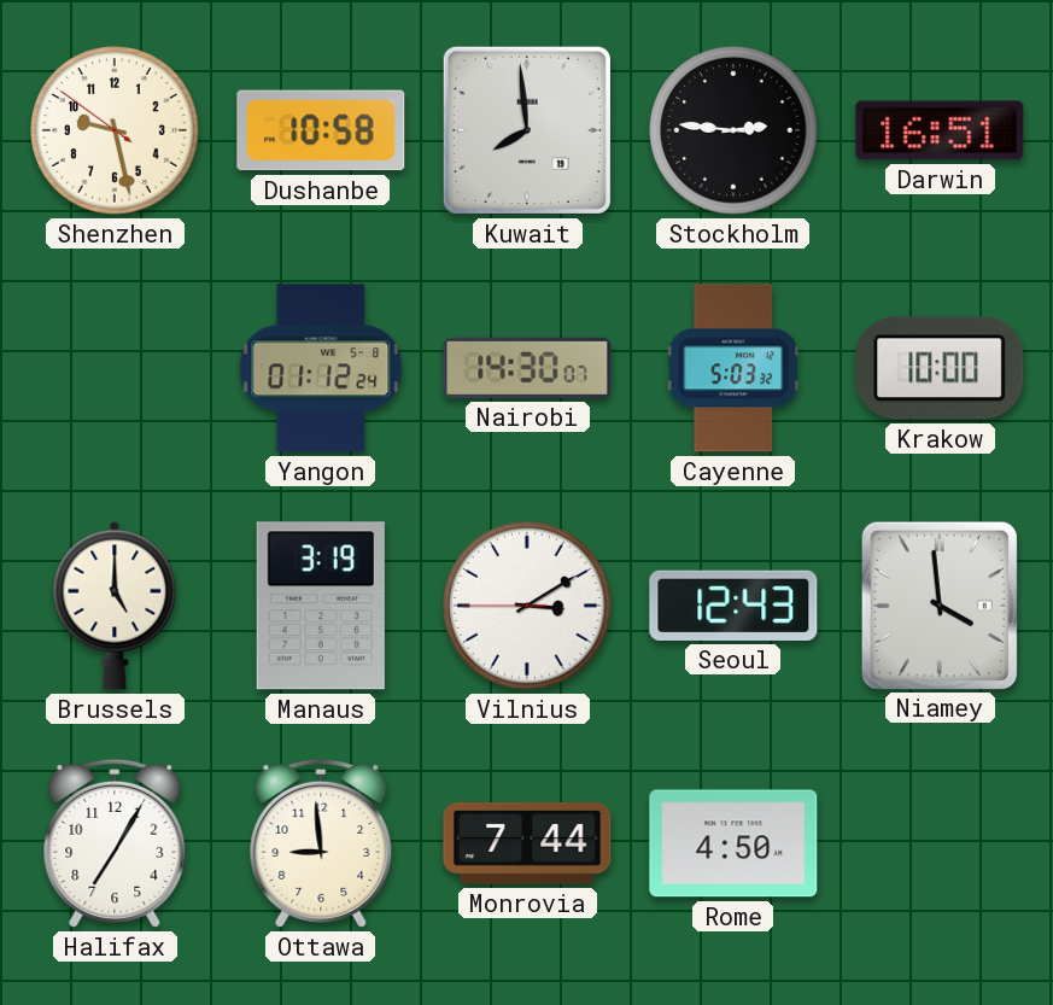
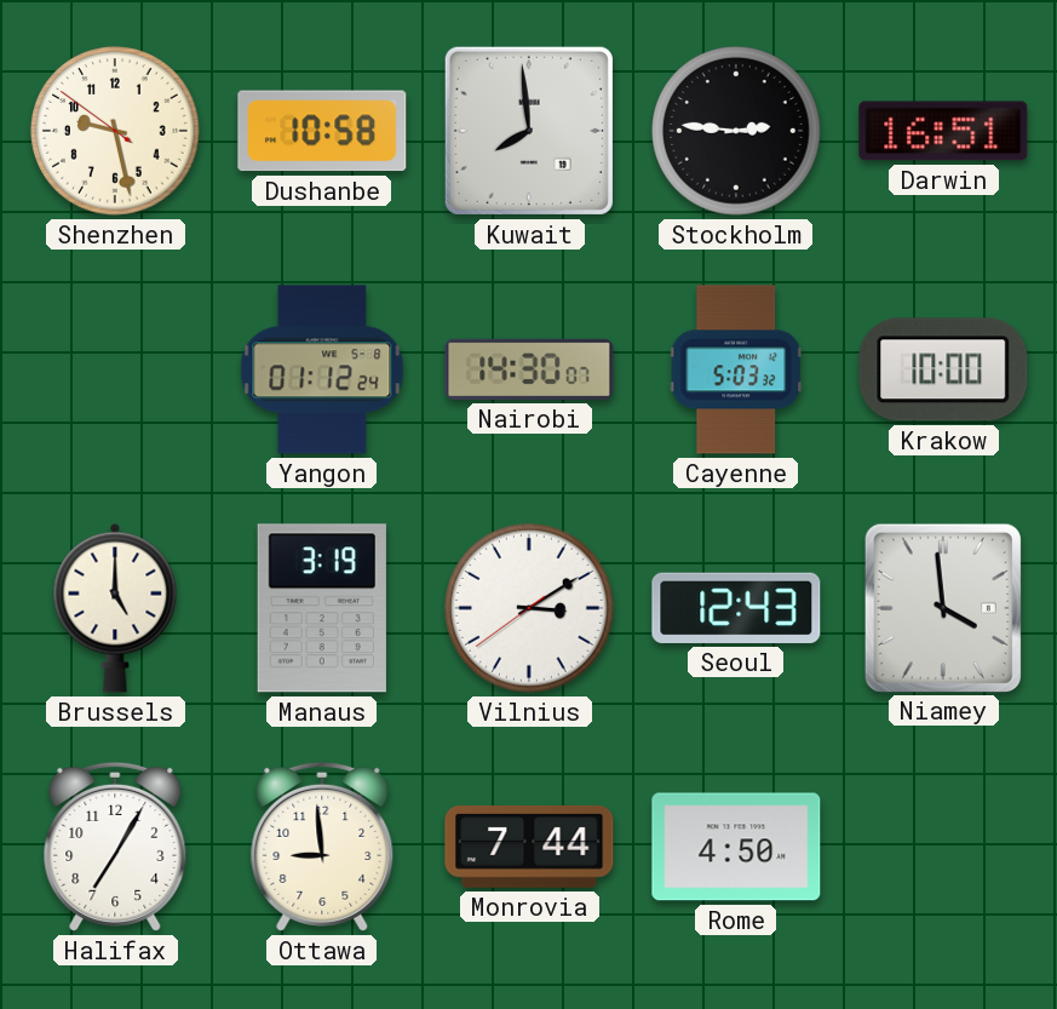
Vilnius: 3:09:45 -> 3:09:39
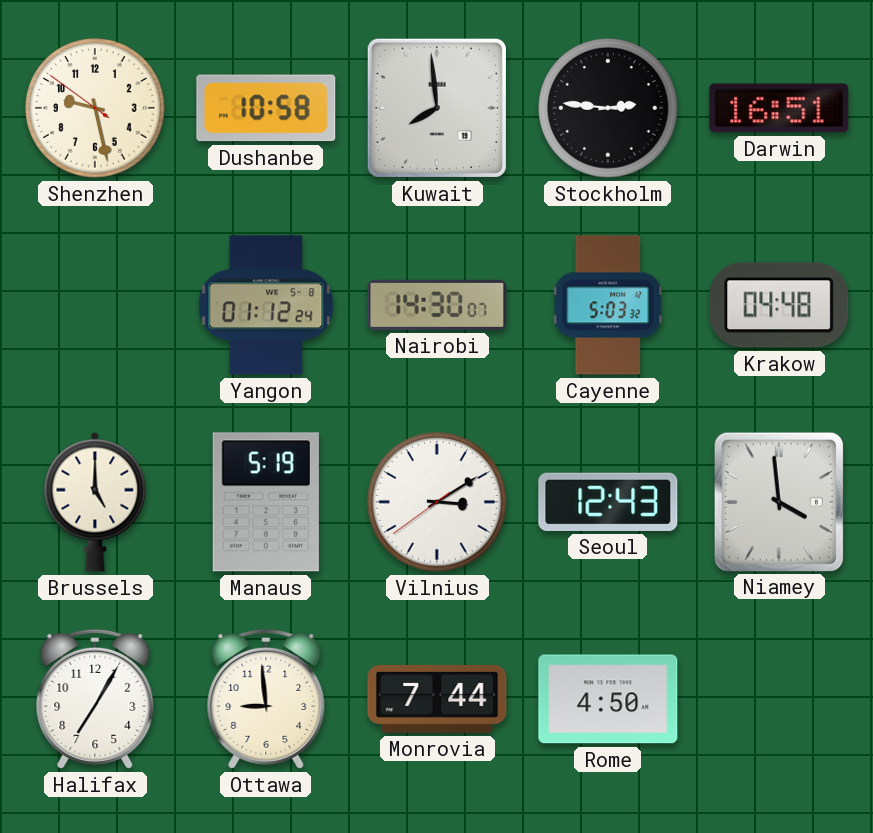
Krakow: 10:00 -> 04:48
Manaus: 3:19 -> 5:19
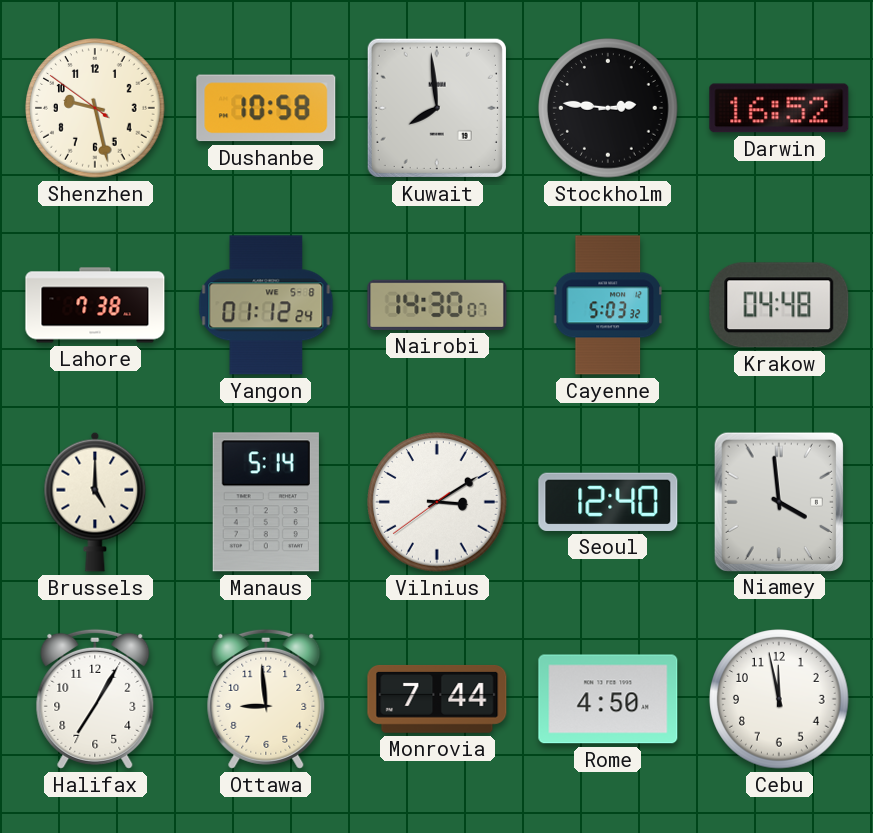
Darwin: 16:51 -> 16:52
Lahore: none -> 7:38
Manaus: 5:19 -> 5:14
Seoul: 12:43 -> 12:40
Cebu: none -> 11:58
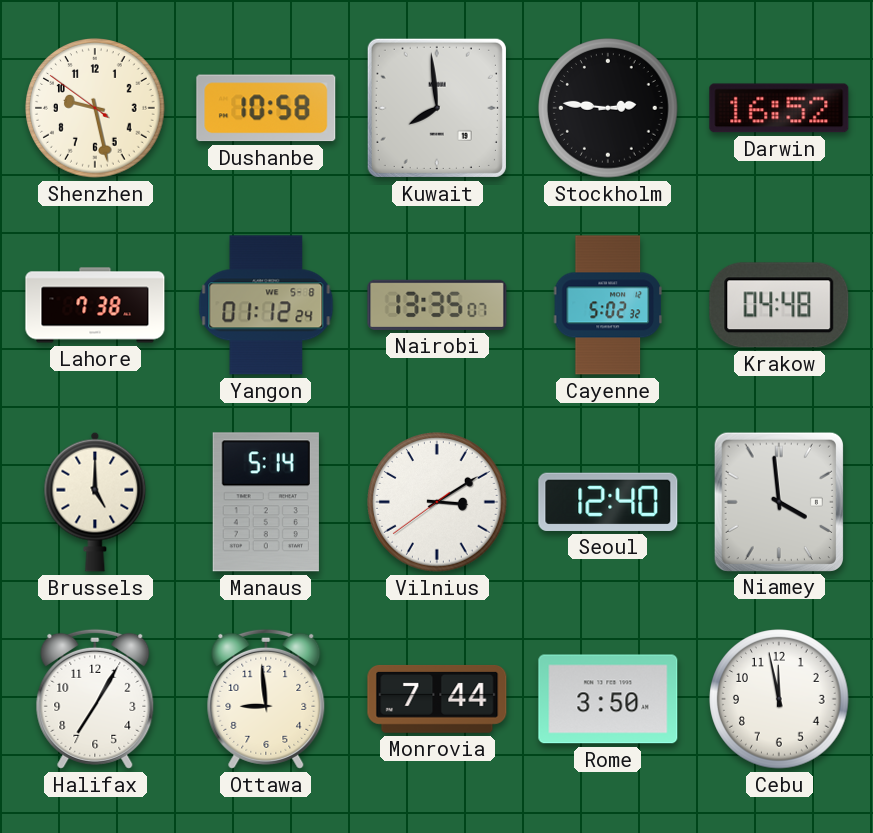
Nairobi: 14:30 -> 13:35
Cayenne: 5:03 -> 5:02
Rome: 4:50 -> 3:50
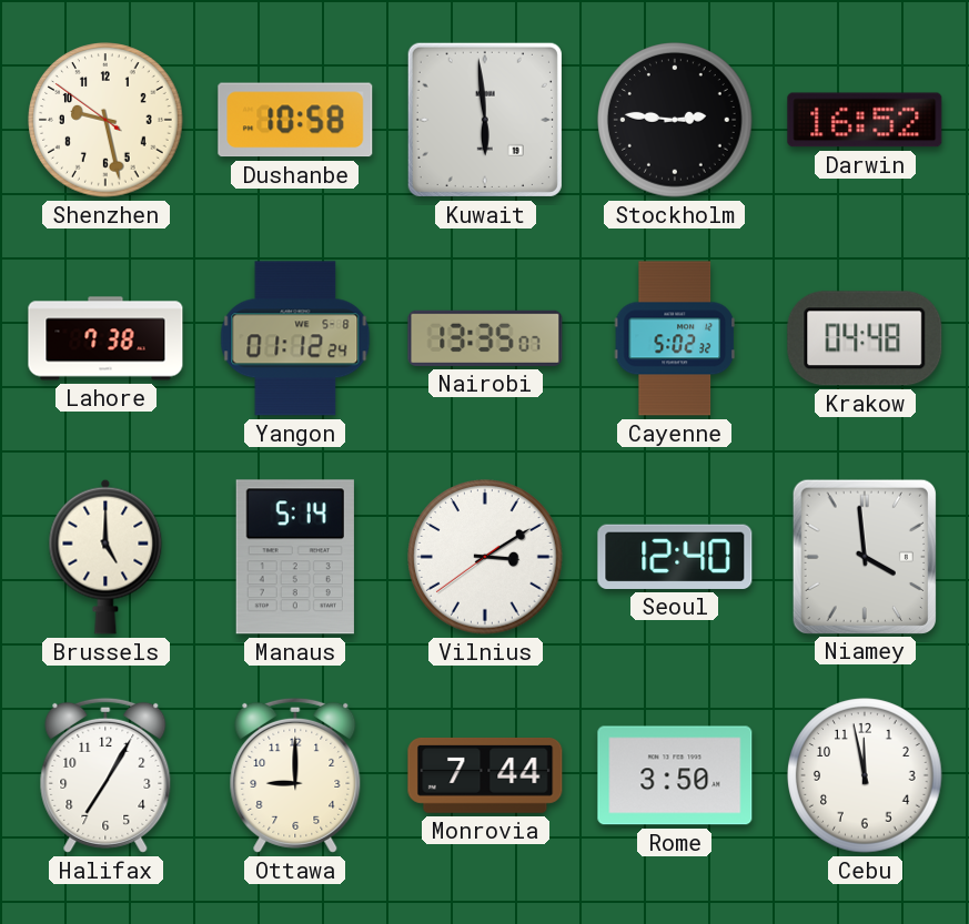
Kuwait: 7:59 -> 5:59
Ottawa: 8:59 -> 9:00
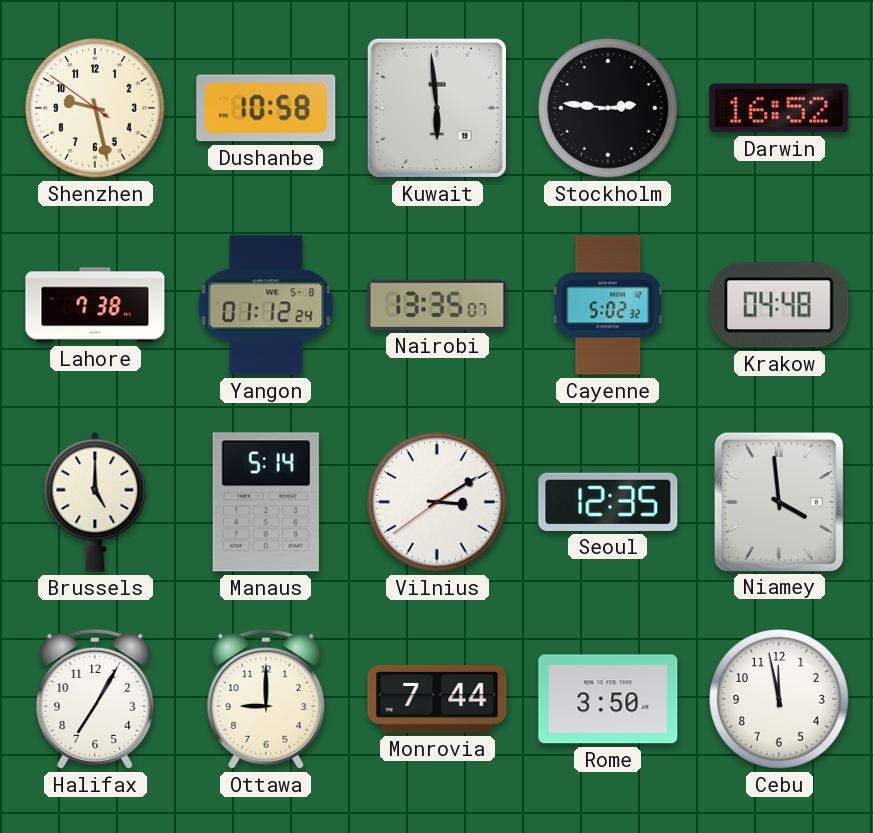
Seoul: 12:40 -> 12:35
